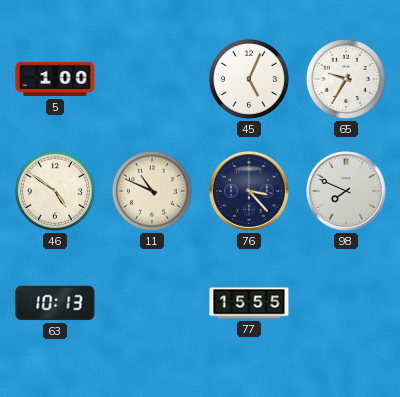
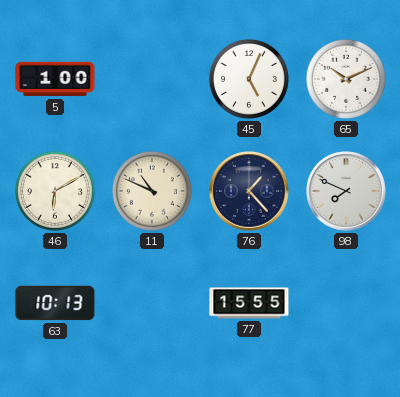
65: 9:35 -> 10:11
46: 4:51 -> 6:10
76: 3:23 -> 1:23
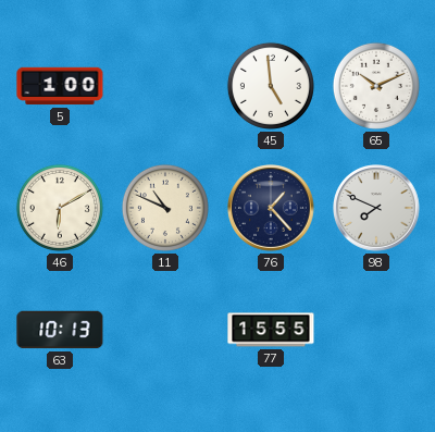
45: 5:04 -> 4:59
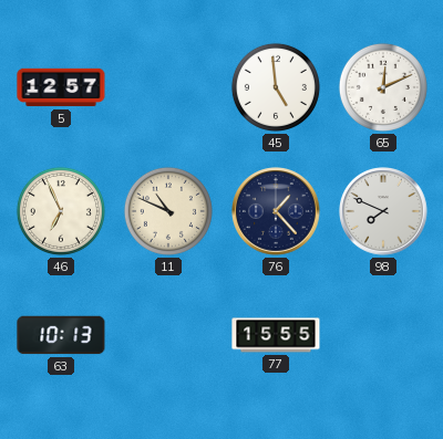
5: 1:00 -> 12:57
65: 10:11 -> 12:11
46: 6:10 -> 6:56
